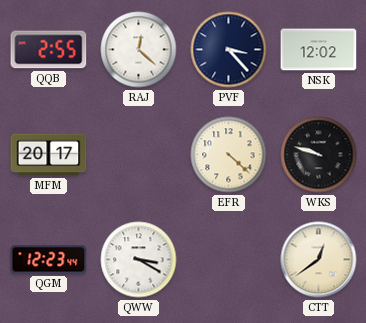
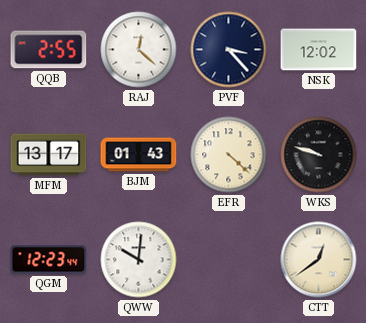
MFM: 20:17 -> 13:17
BJM: none -> 01:43
QWW: 3:20 -> 10:01
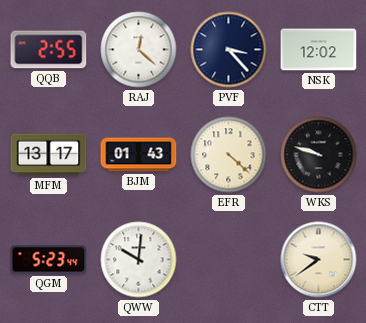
QGM: 12:23 -> 5:23
CTT: 12:39 -> 9:39
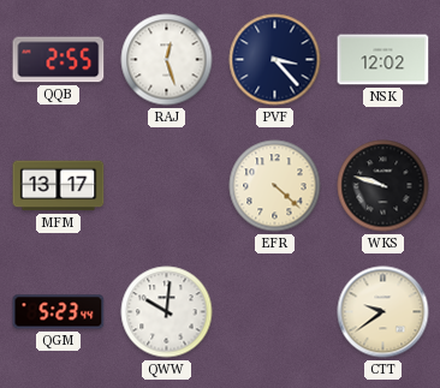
RAJ: 12:22 -> 12:27
BJM: 01:43 -> none
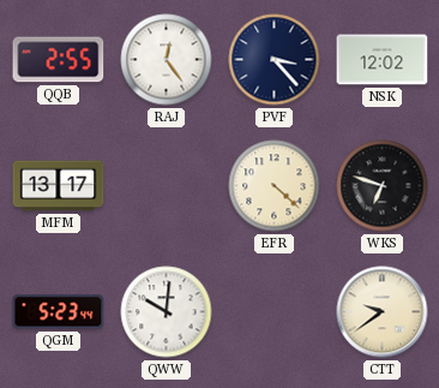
RAJ: 12:27 -> 12:24
WKS: 9:48 -> 6:48
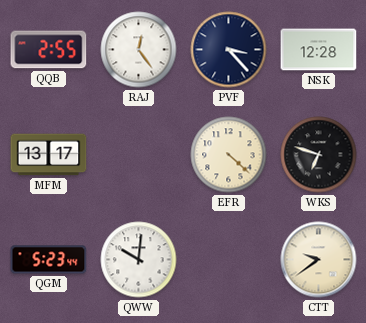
NSK: 12:02 -> 12:28
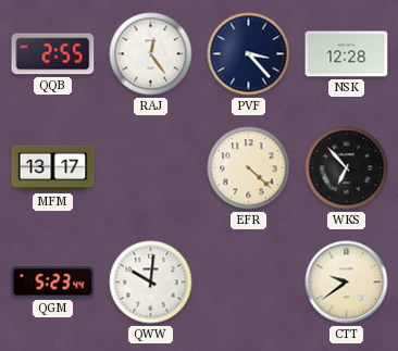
WKS: 6:48 -> 6:53
